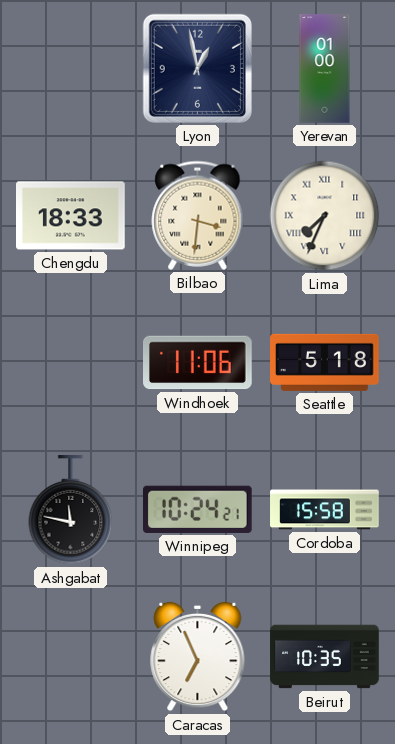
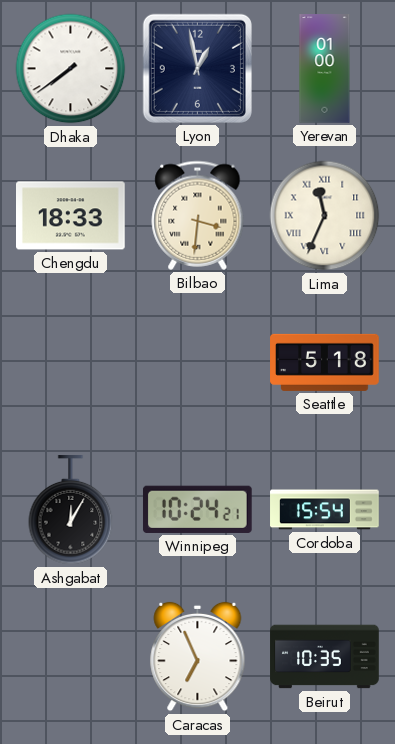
Dhaka: none -> 7:39
Lima: 7:34 -> 11:34
Windhoek: 11:06 -> none
Ashgabat: 11:47 -> 12:05
Cordoba: 15:58 -> 15:54
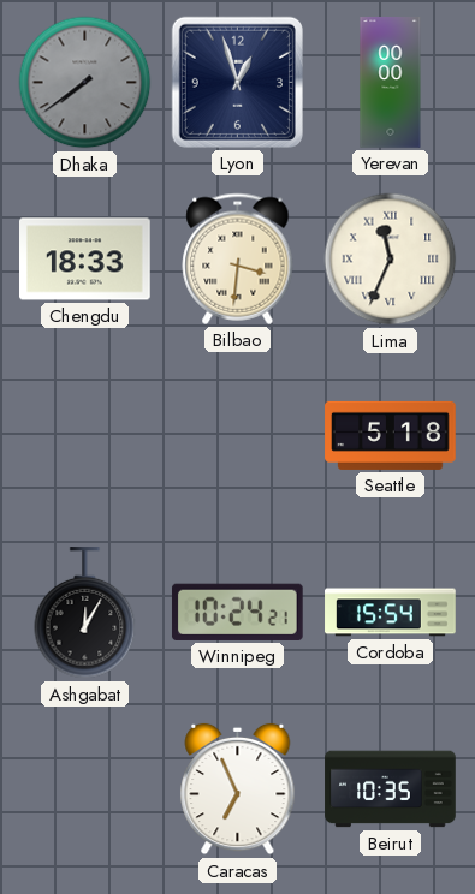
Dhaka dial: white -> grey
Lyon: 12:58 -> 12:57
Yerevan: 01:00 -> 00:00
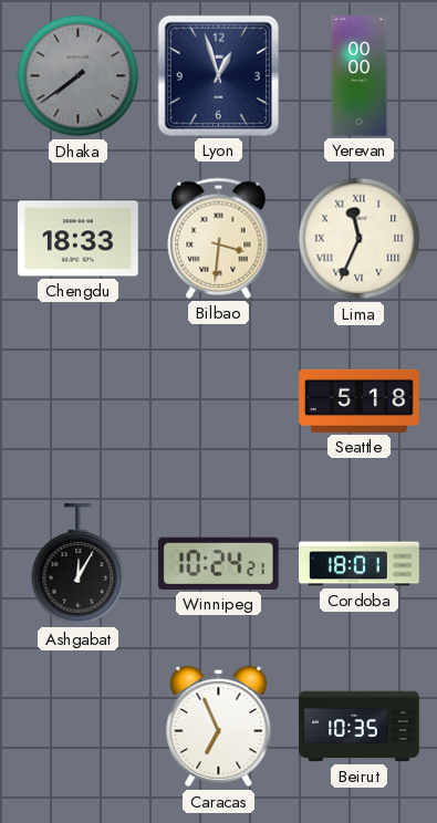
Cordoba: 15:54 -> 18:01
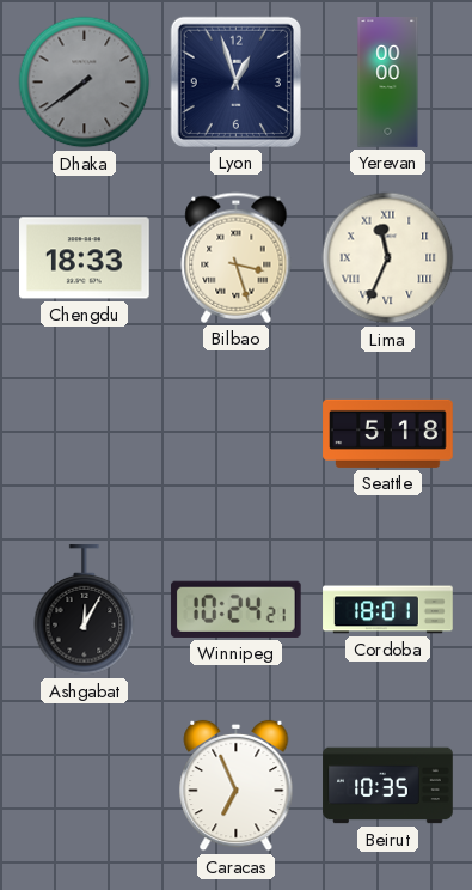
Bilbao: 3:31 -> 3:27
